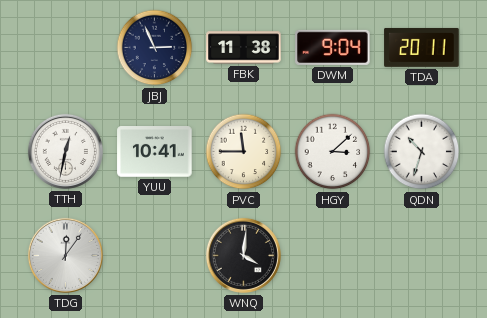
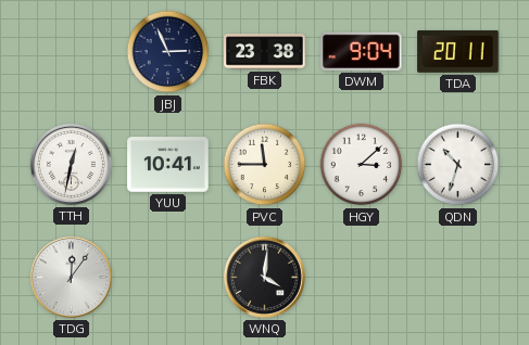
FBK: 11:38 -> 23:38
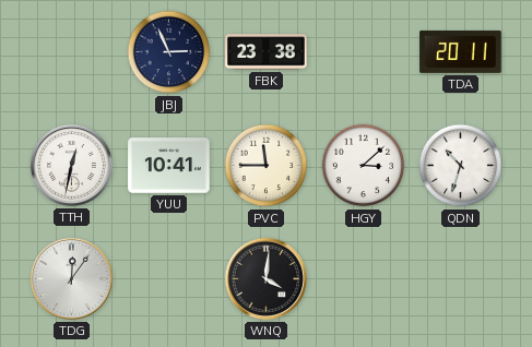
DWM: 9:04 -> none
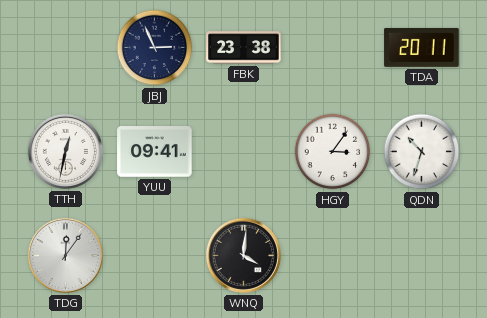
YUU: 10:41 -> 09:41
PVC: 11:45 -> none
HGY: 3:08 -> 3:06
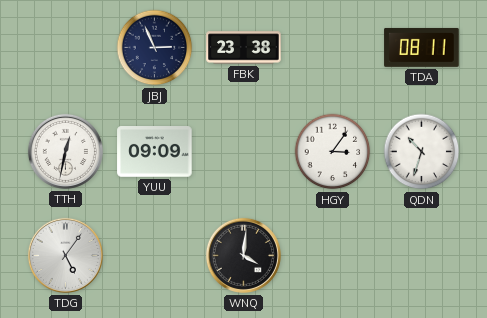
TDA: 20:11 -> 08:11
YUU: 09:41 -> 09:09
TDG: 12:06 -> 5:06
